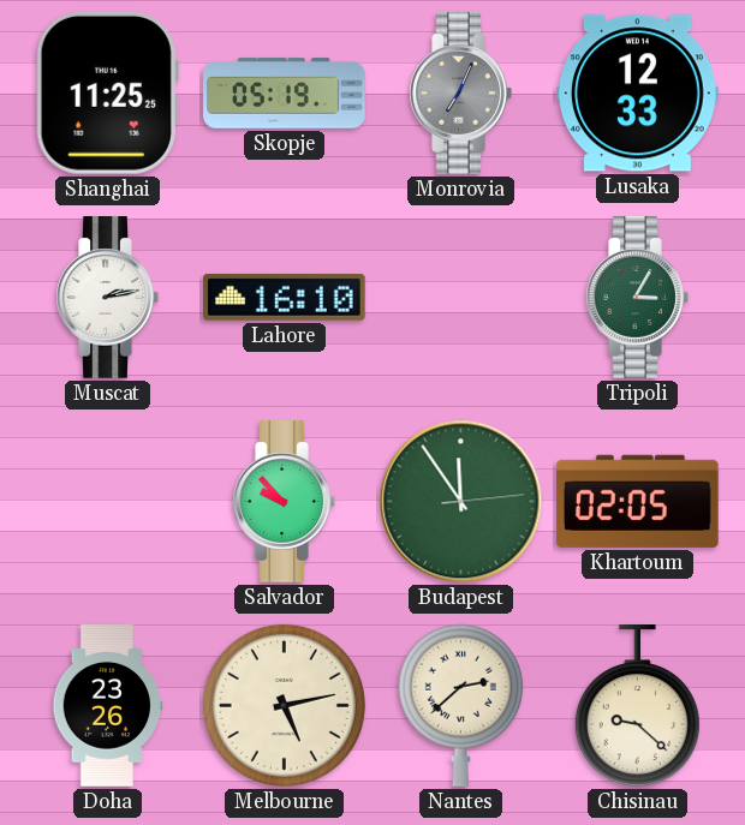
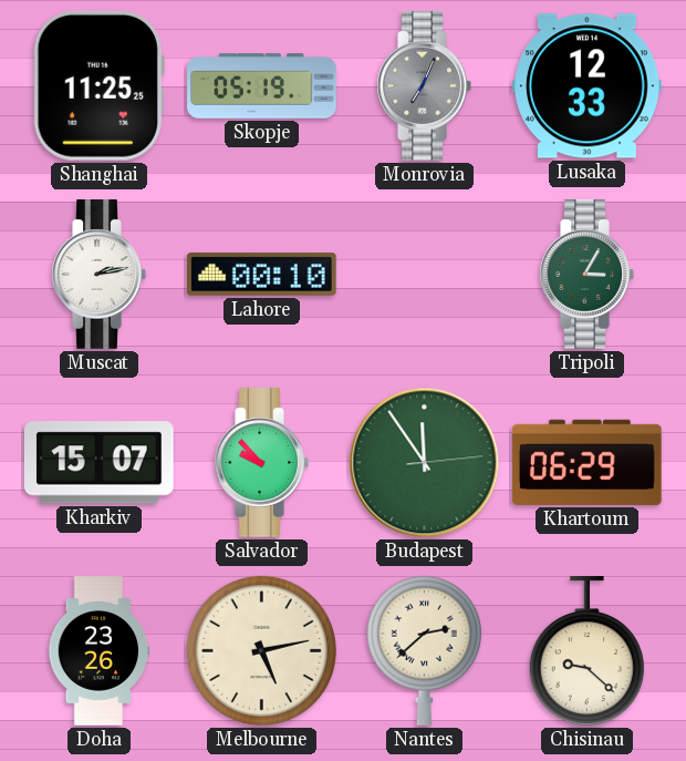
Lahore: 16:10 -> 00:10
Kharkiv: none -> 15:07
Khartoum: 02:05 -> 06:29
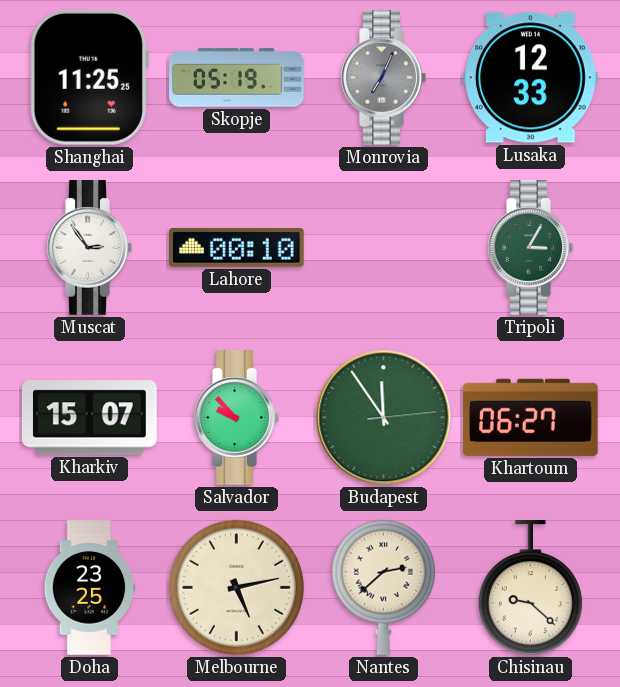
Muscat: 2:13 -> 2:54
Khartoum: 06:29 -> 06:27
Doha: 23:26 -> 23:25
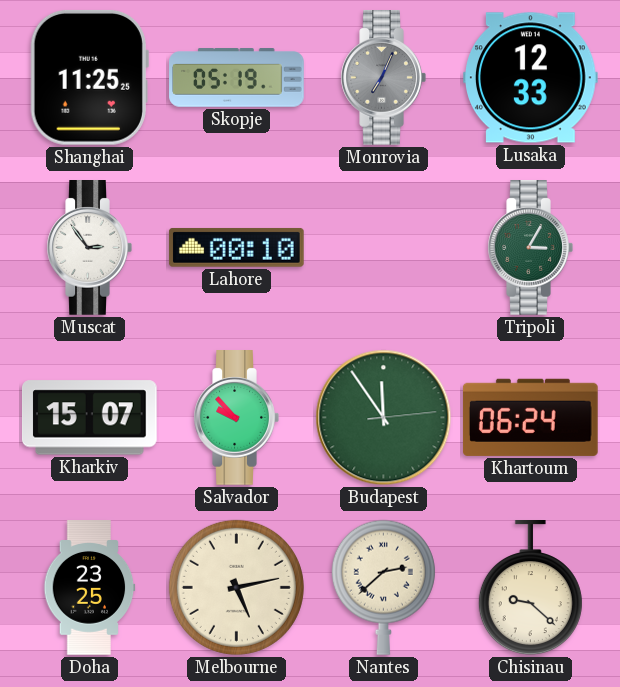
Khartoum: 06:27 -> 06:24
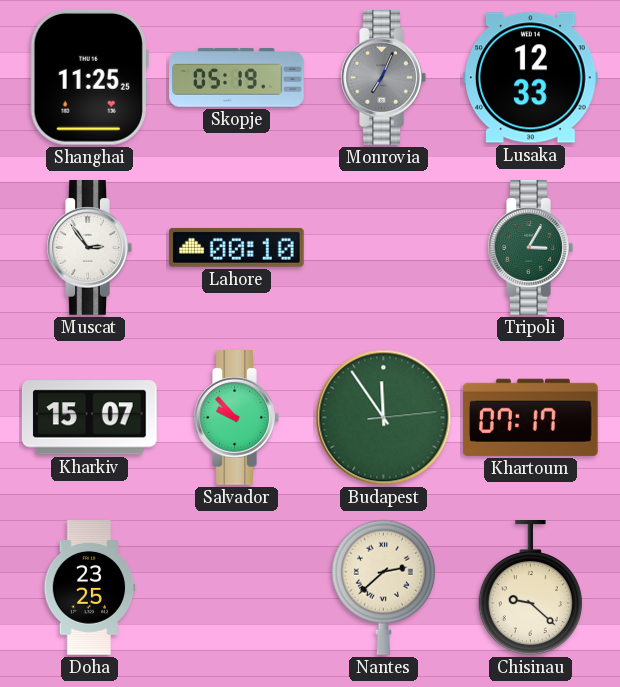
Khartoum: 06:24 -> 07:17
Melbourne: 5:13 -> none
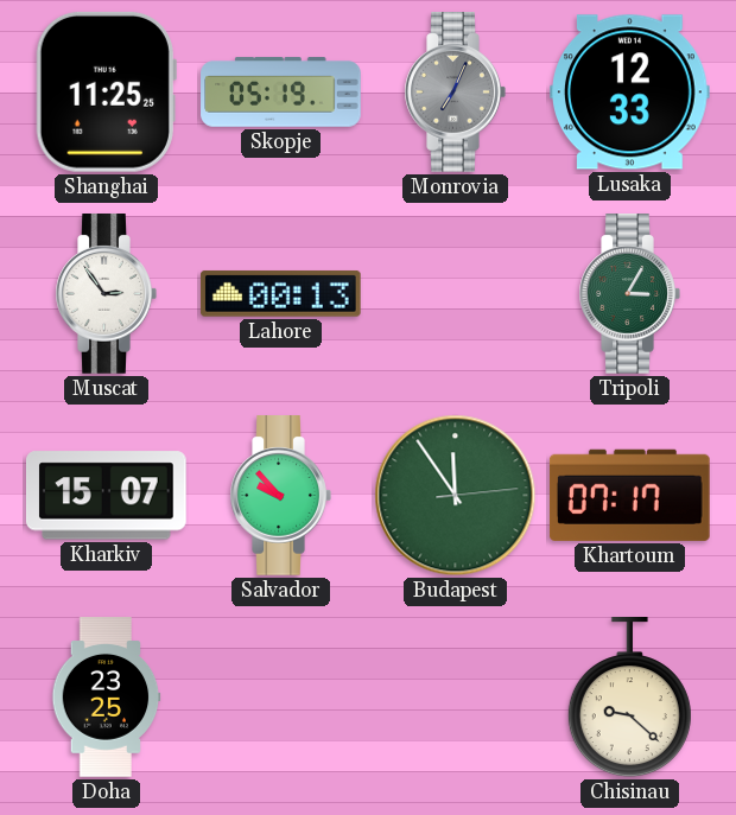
Lahore: 00:10 -> 00:13
Nantes: 2:38 -> none
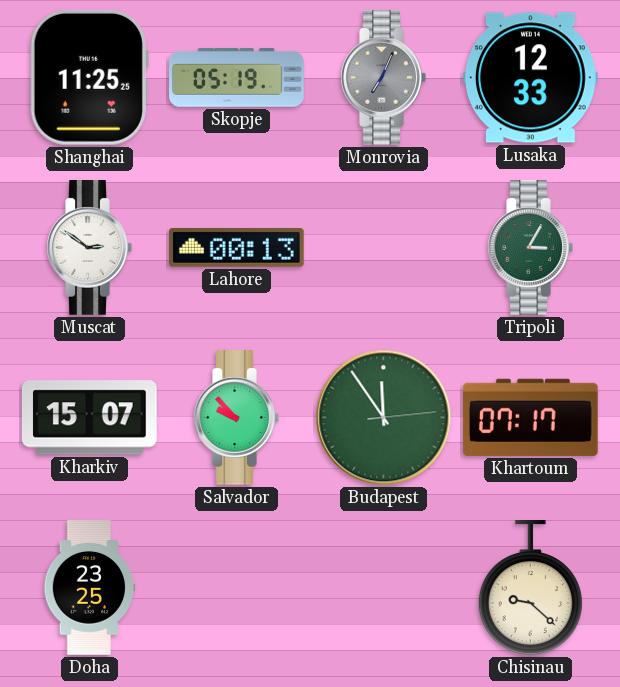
Muscat: 2:54 -> 2:51
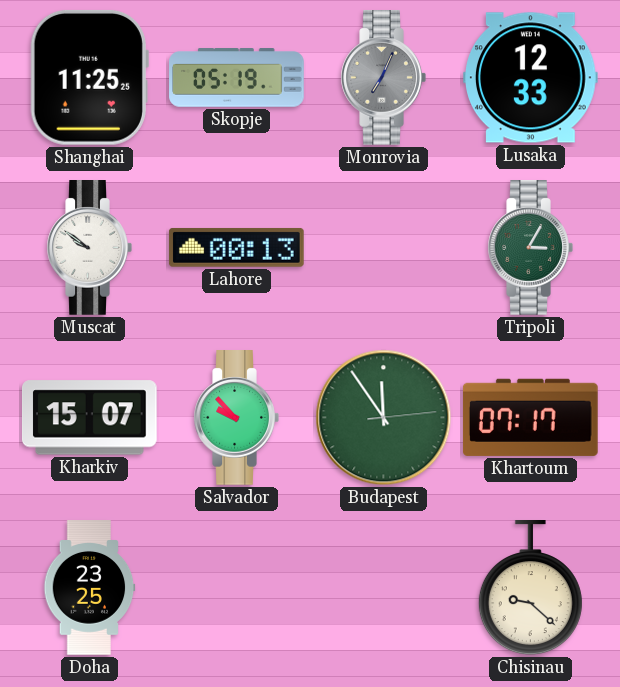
Muscat: 2:51 -> 9:51
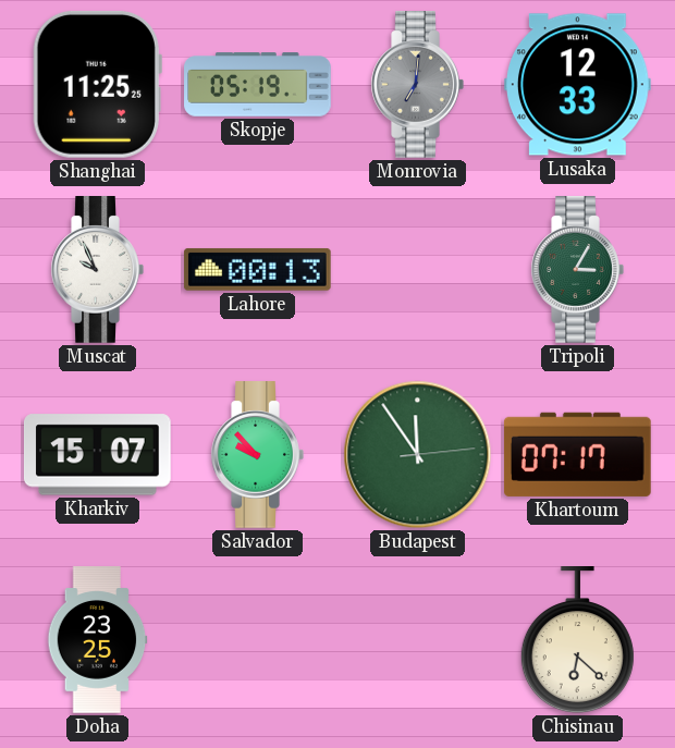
Monrovia: 7:04 -> 7:01
Muscat: 9:51 -> 9:56
Chisinau: 9:22 -> 6:22
